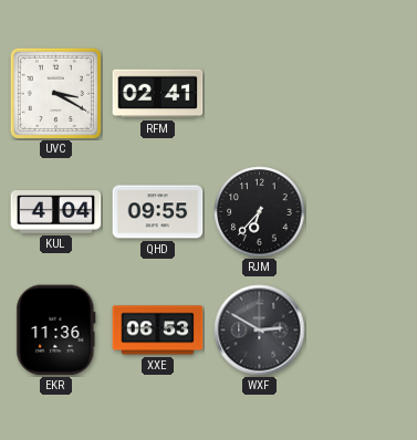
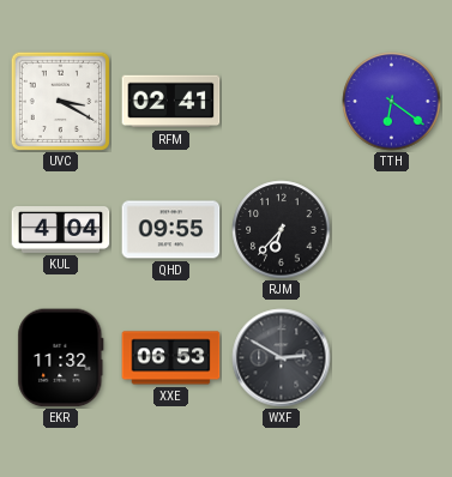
TTH: none -> 6:21
EKR: 11:36 -> 11:32
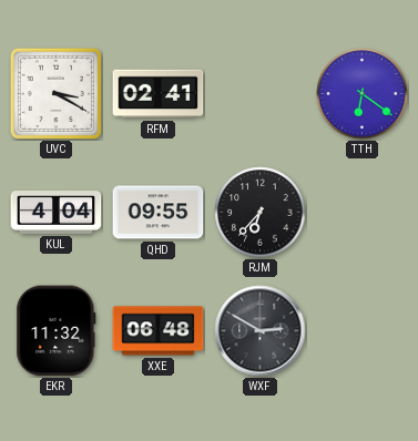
XXE: 06:53 -> 06:48
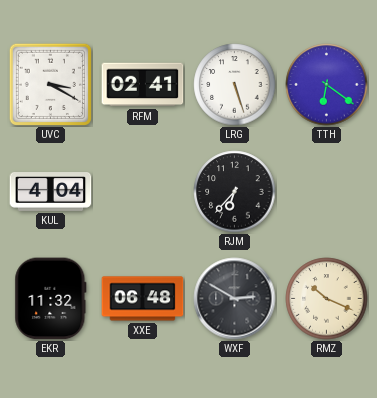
LRG: none -> 5:27
QHD: 09:55 -> none
RMZ: none -> 10:19
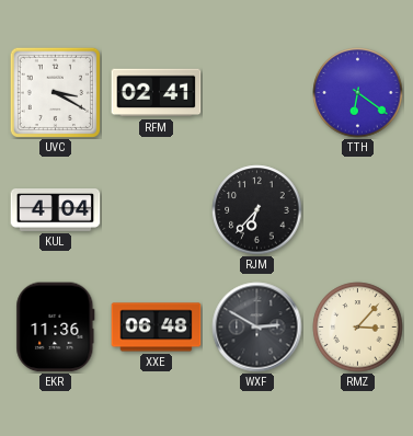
LRG: 5:27 -> none
EKR: 11:32 -> 11:36
RMZ: 10:19 -> 3:07
